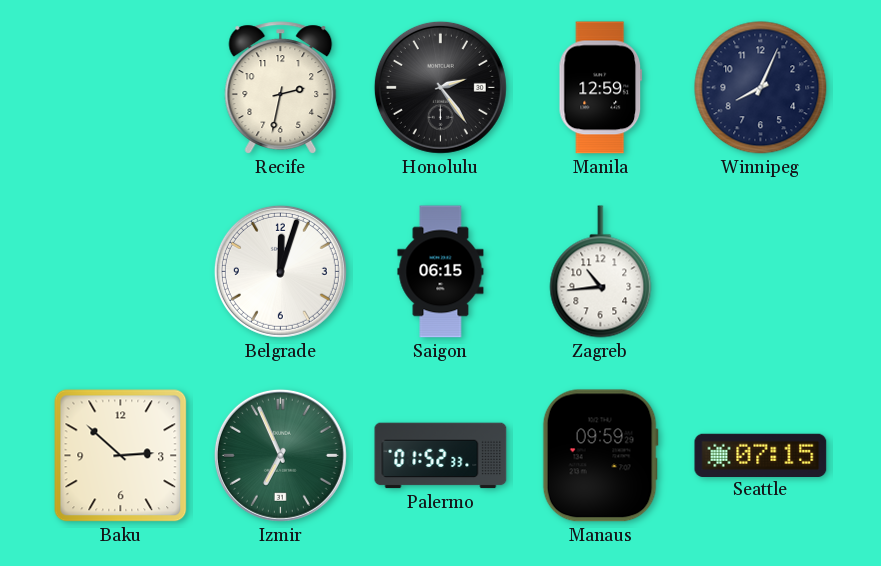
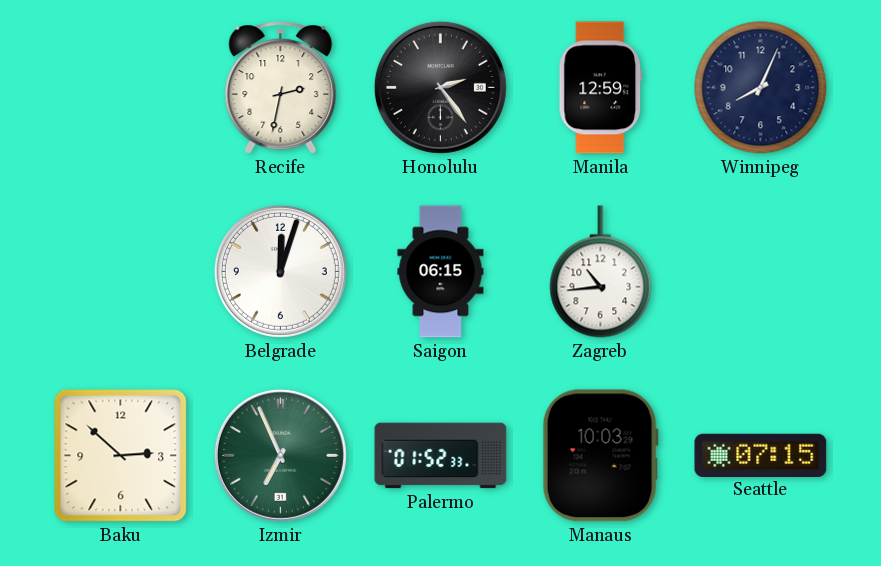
Manaus: 09:59 -> 10:03
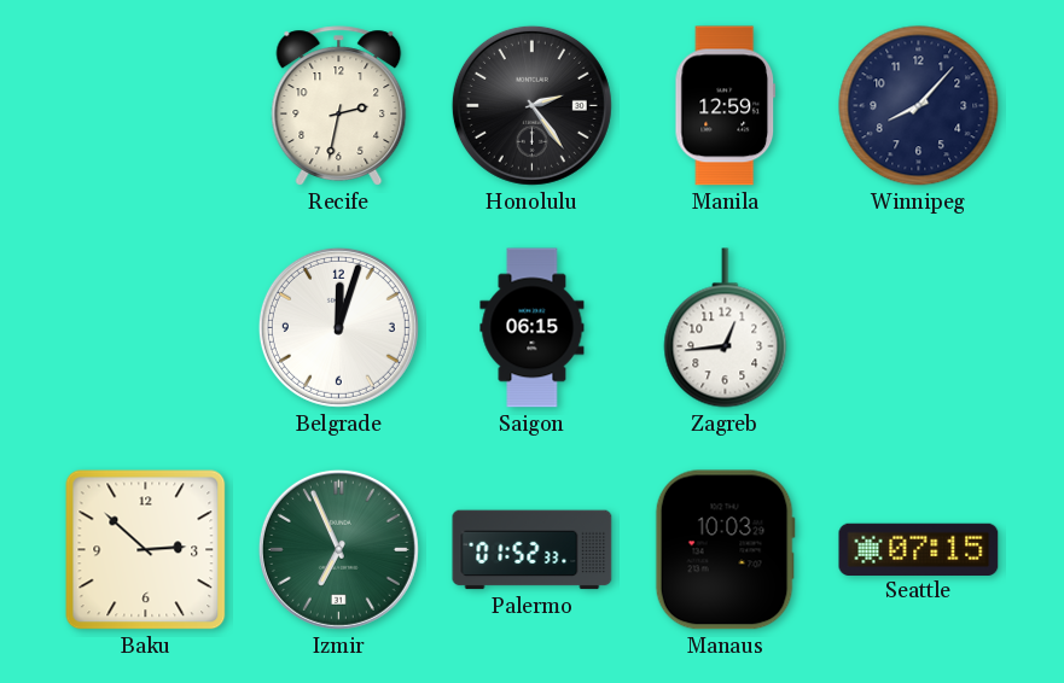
Winnipeg: 8:04 -> 8:07
Zagreb: 10:44 -> 12:44
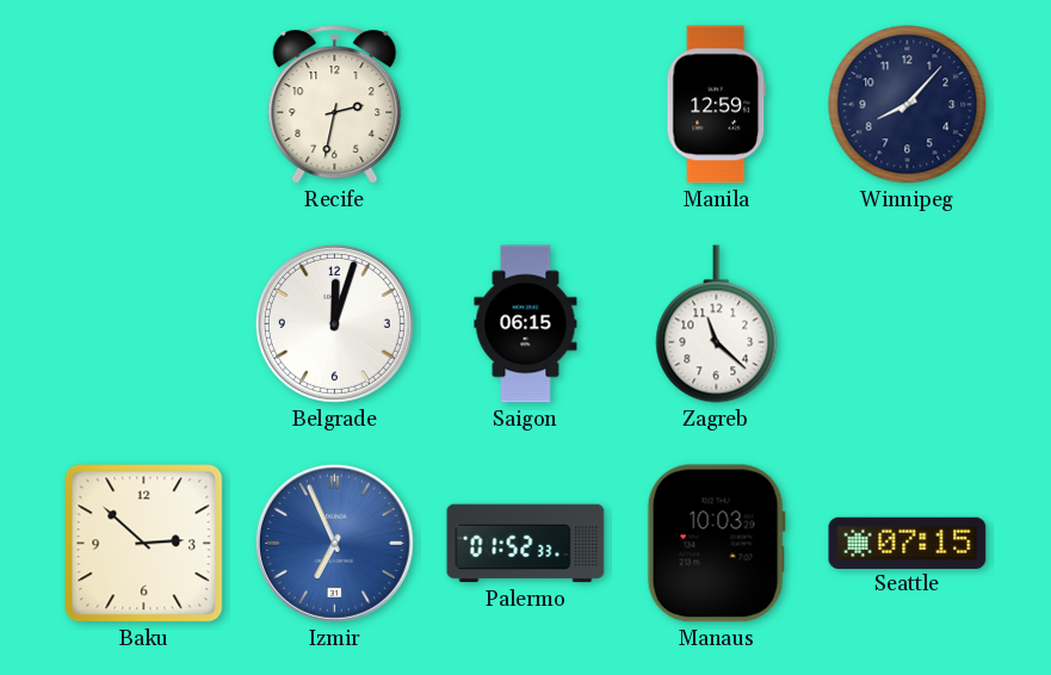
Honolulu: 2:24 -> none
Zagreb: 12:44 -> 11:22
Izmir dial: green -> blue
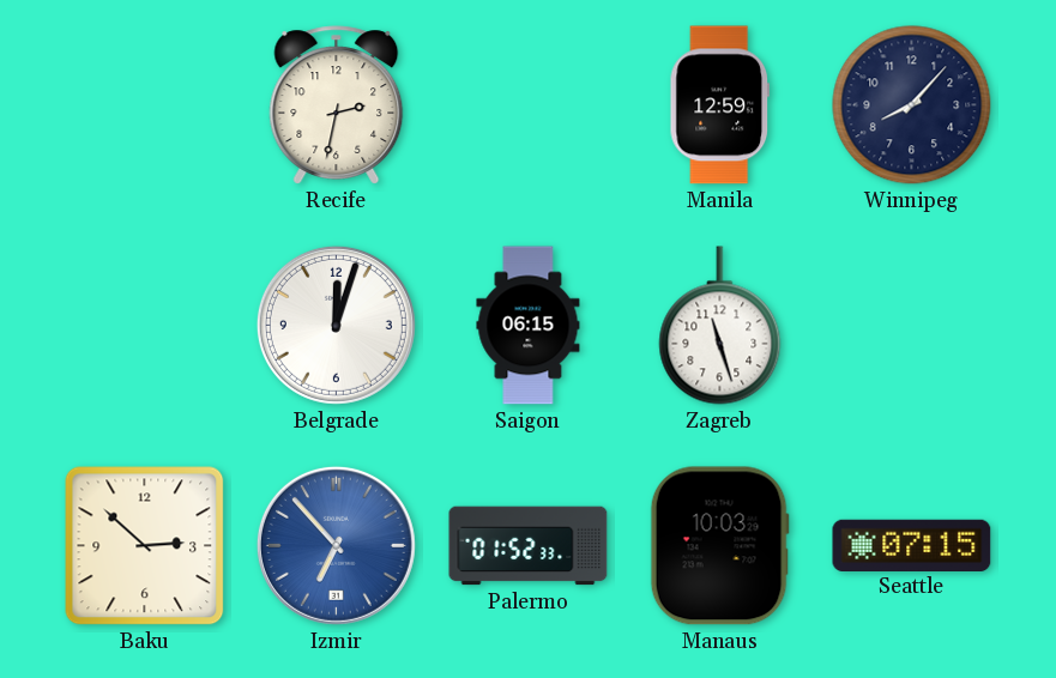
Zagreb: 11:22 -> 11:27
Izmir: 6:56 -> 6:53
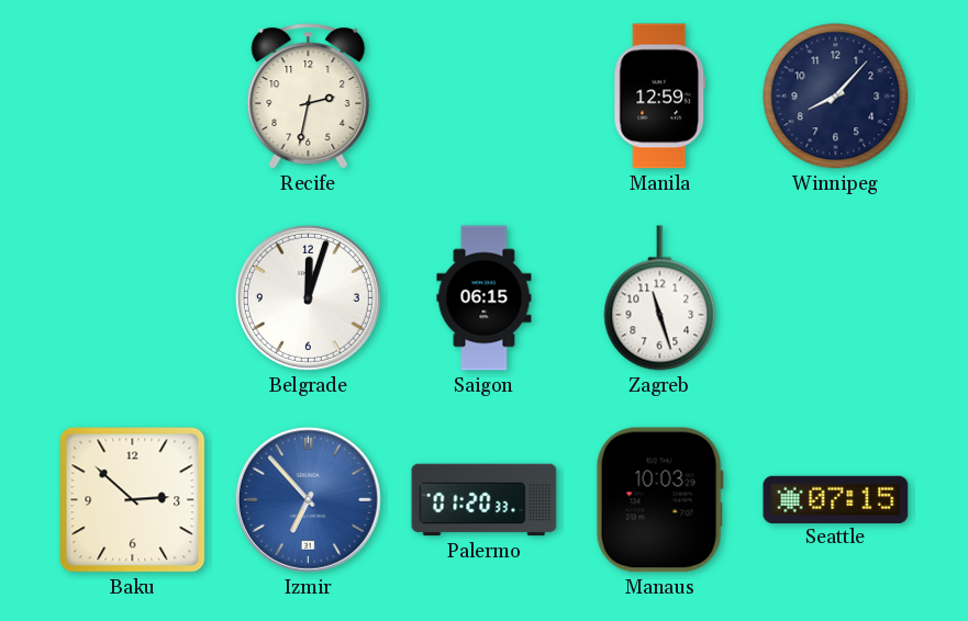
Palermo: 01:52 -> 01:20
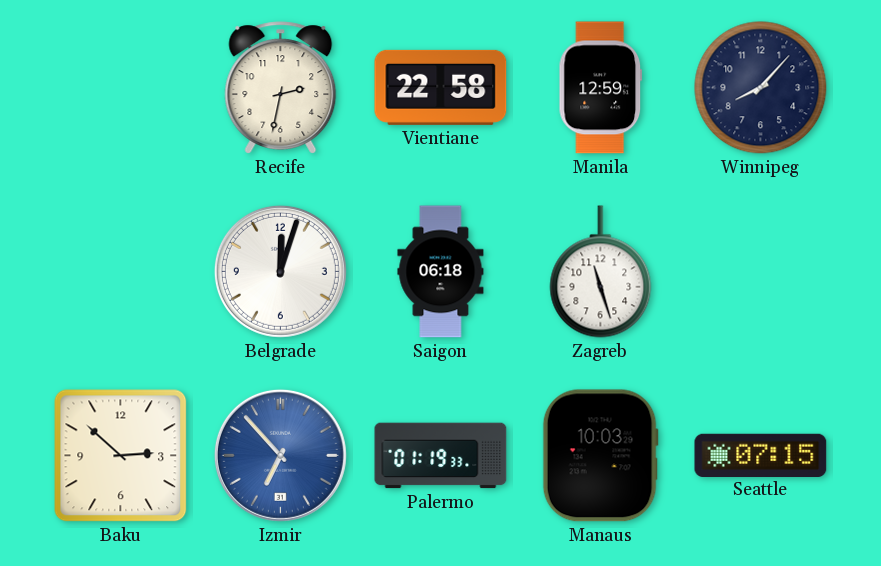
Vientiane: none -> 22:58
Saigon: 06:15 -> 06:18
Palermo: 01:20 -> 01:19
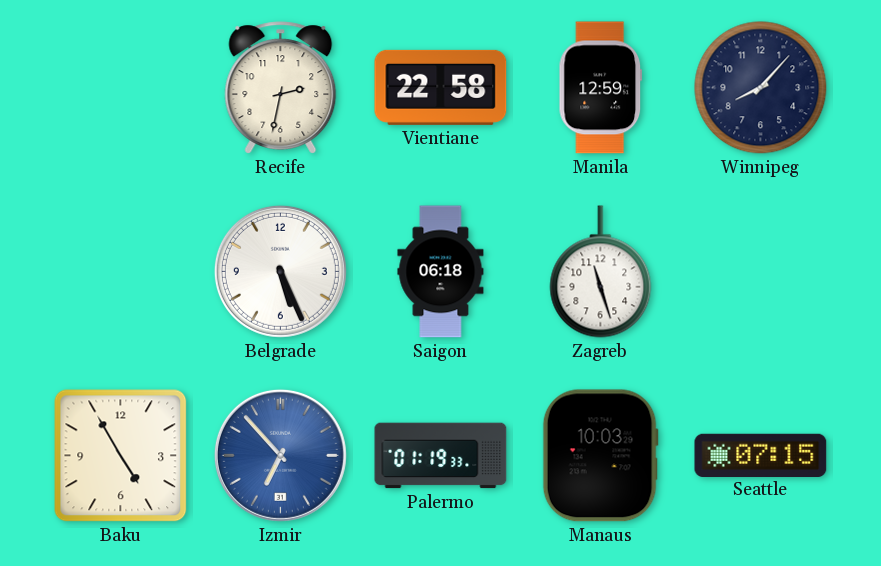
Belgrade: 12:03 -> 5:26
Baku: 2:52 -> 4:55
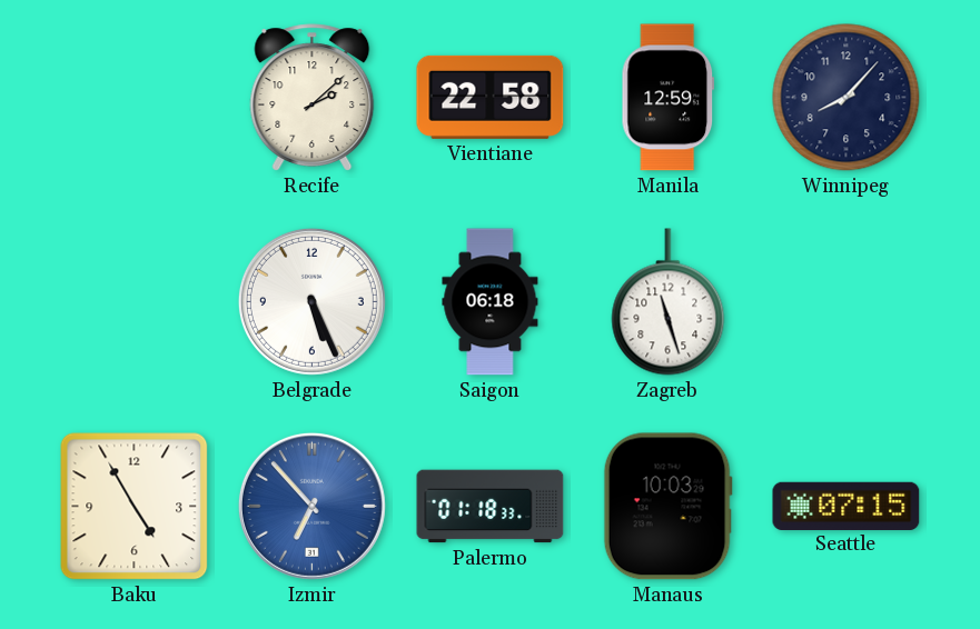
Recife: 2:32 -> 2:08
Palermo: 01:19 -> 01:18
